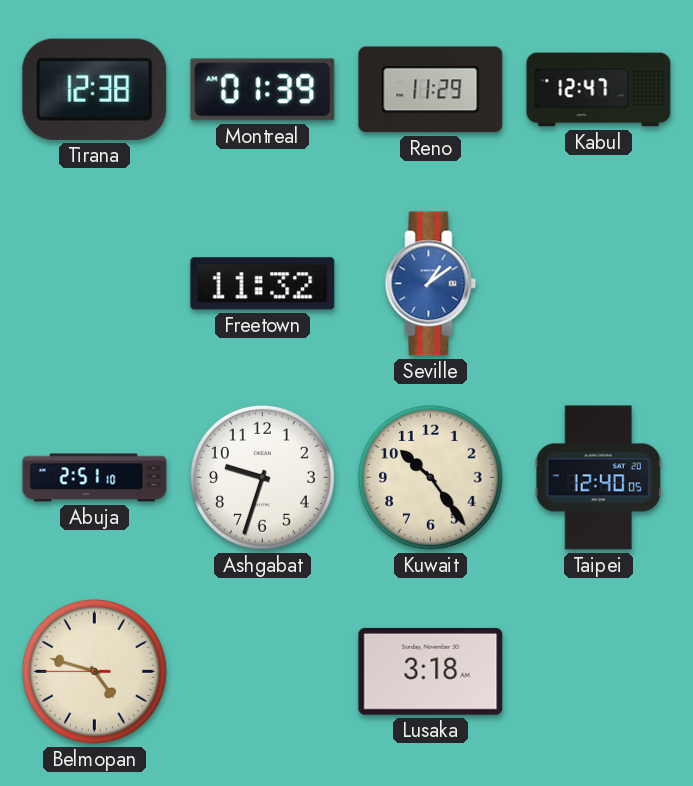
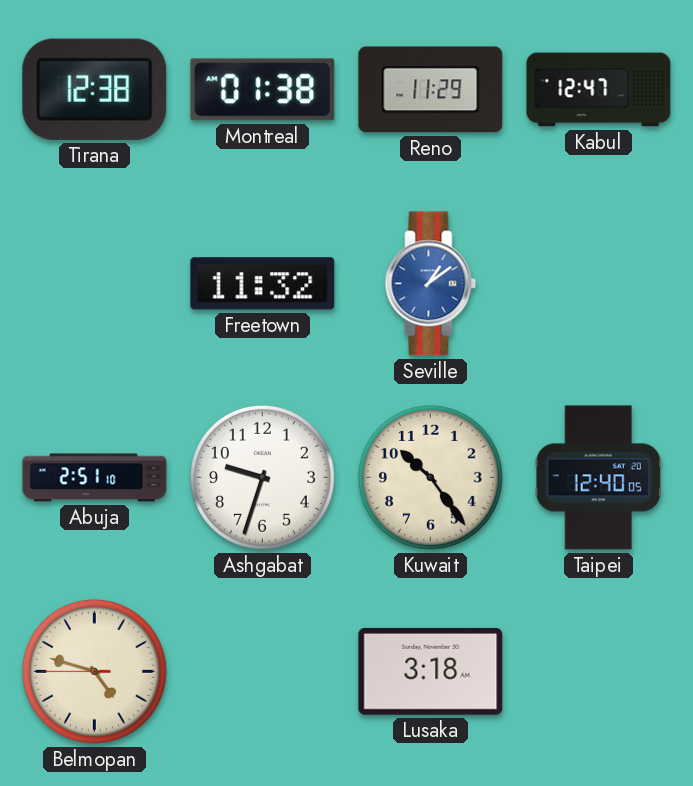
Montreal: 01:39 -> 01:38
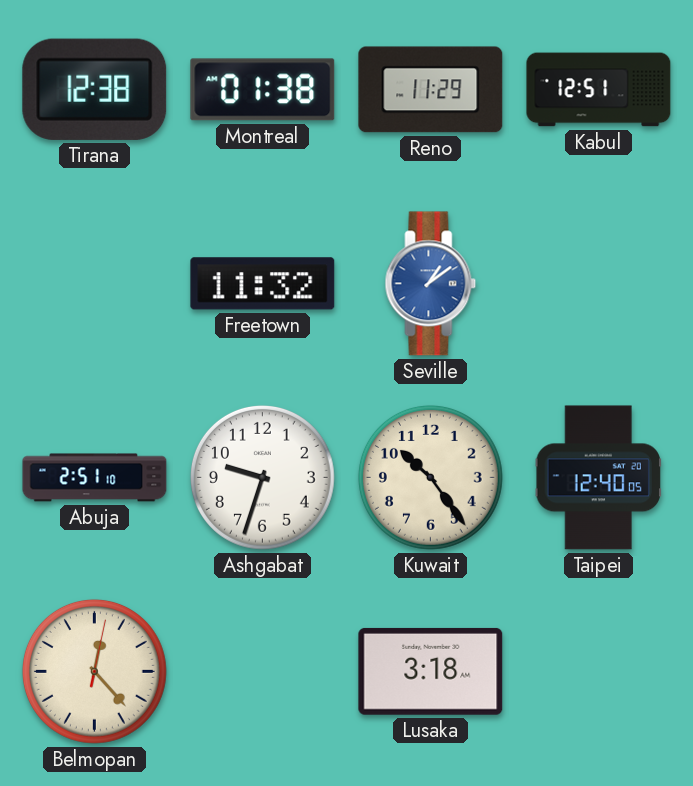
Kabul: 12:47 -> 12:51
Belmopan: 4:47 -> 12:23
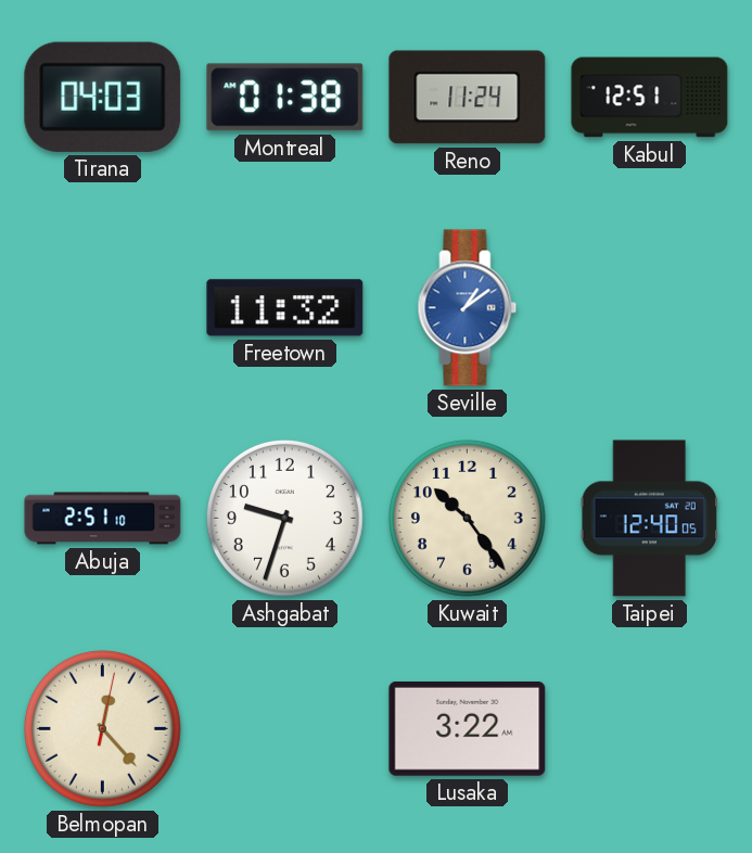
Tirana: 12:38 -> 04:03
Reno: 11:29 -> 11:24
Lusaka: 3:18 -> 3:22
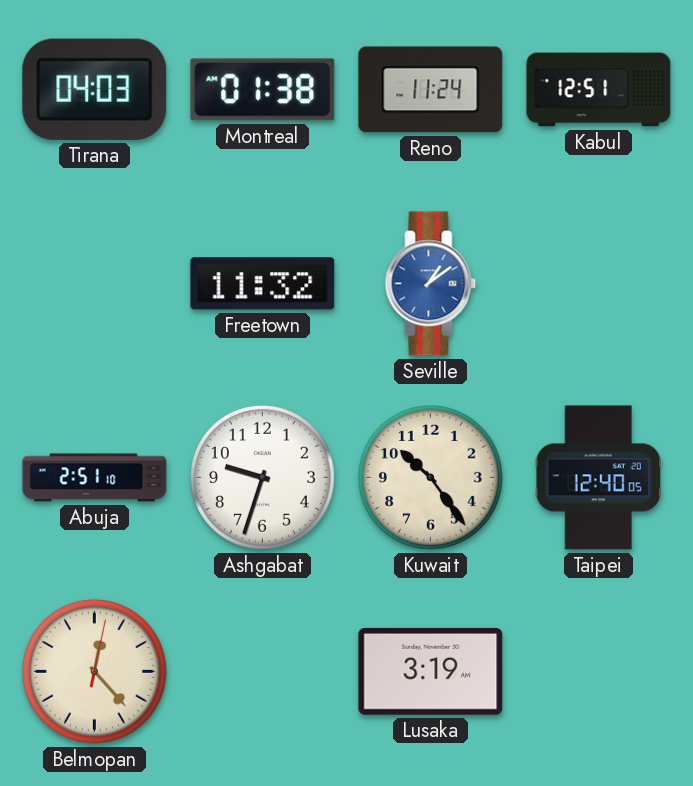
Lusaka: 3:22 -> 3:19
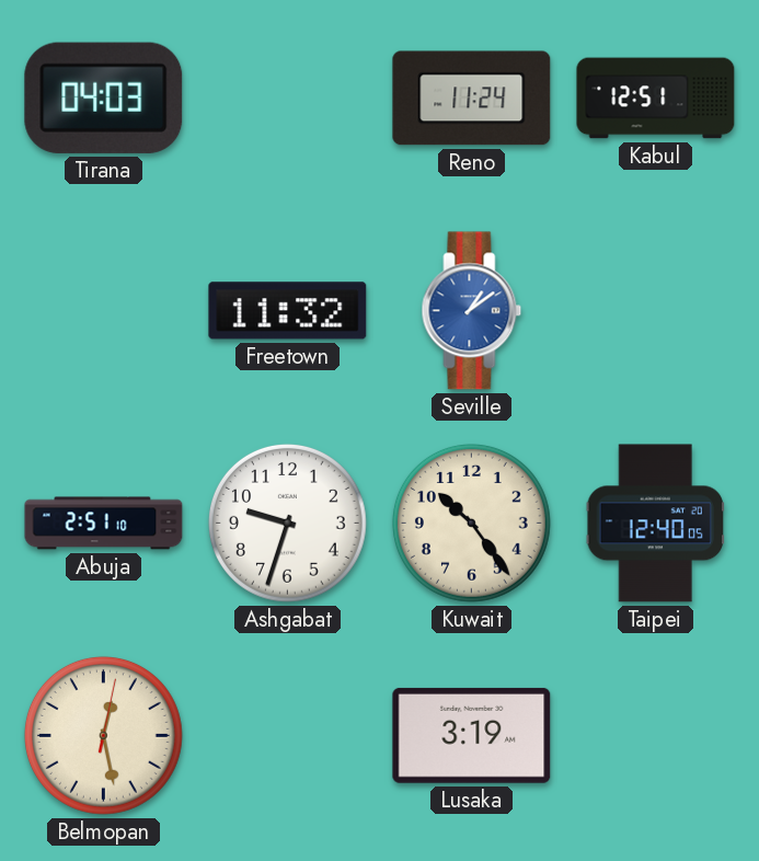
Montreal: 01:38 -> none
Belmopan: 12:23 -> 12:28
